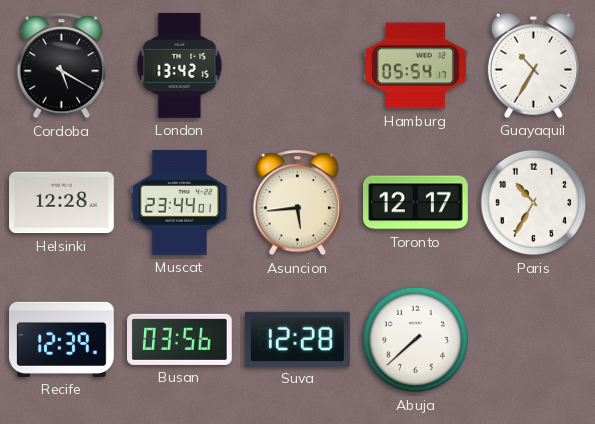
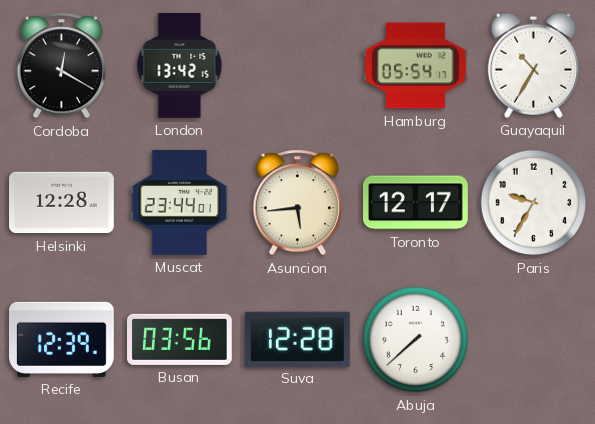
Cordoba: 5:20 -> 12:20
Paris: 10:35 -> 9:35
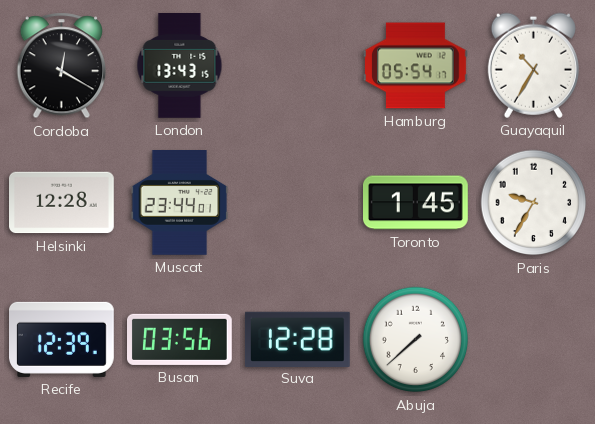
London: 13:42 -> 13:43
Asuncion: 5:44 -> none
Toronto: 12:17 -> 1:45
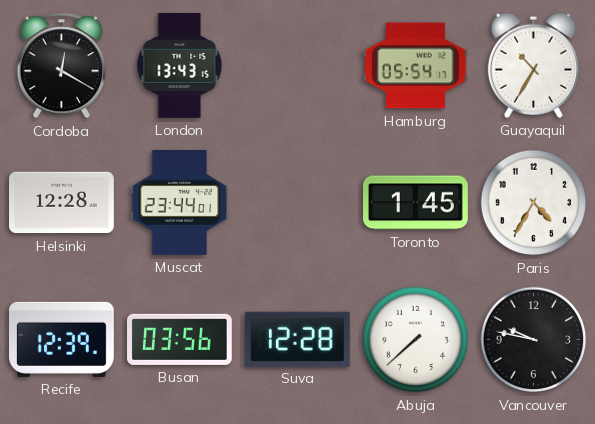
Paris: 9:35 -> 4:35
Vancouver: none -> 9:47
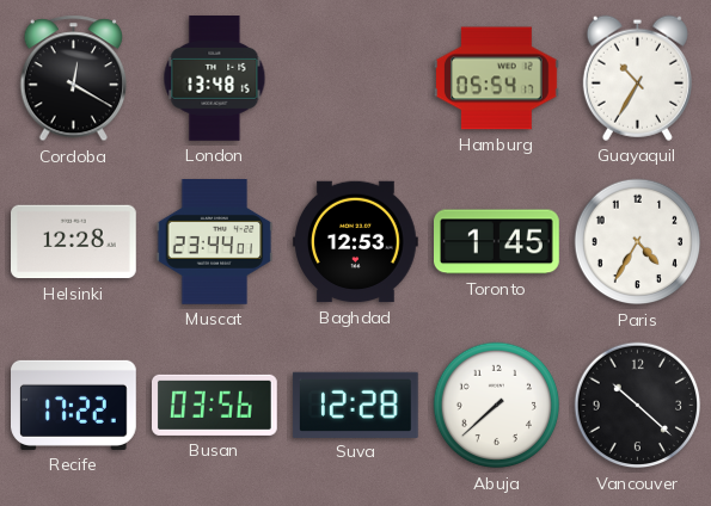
London: 13:43 -> 13:48
Baghdad: none -> 12:53
Recife: 12:39 -> 17:22
Vancouver: 9:47 -> 10:22
